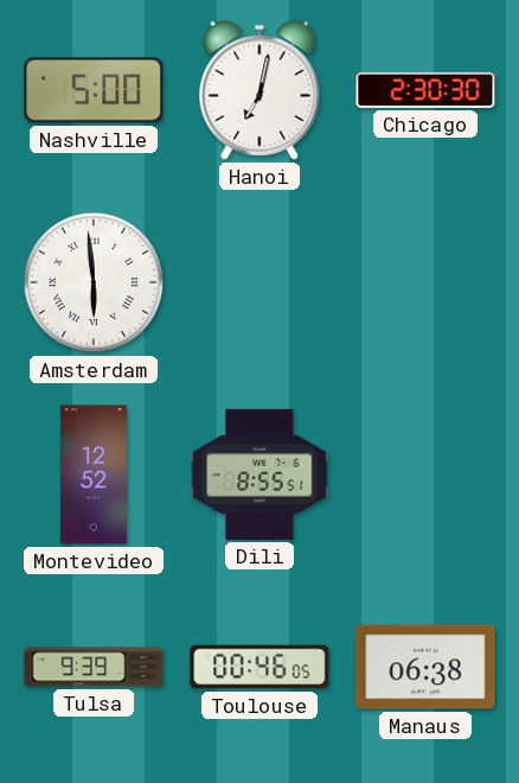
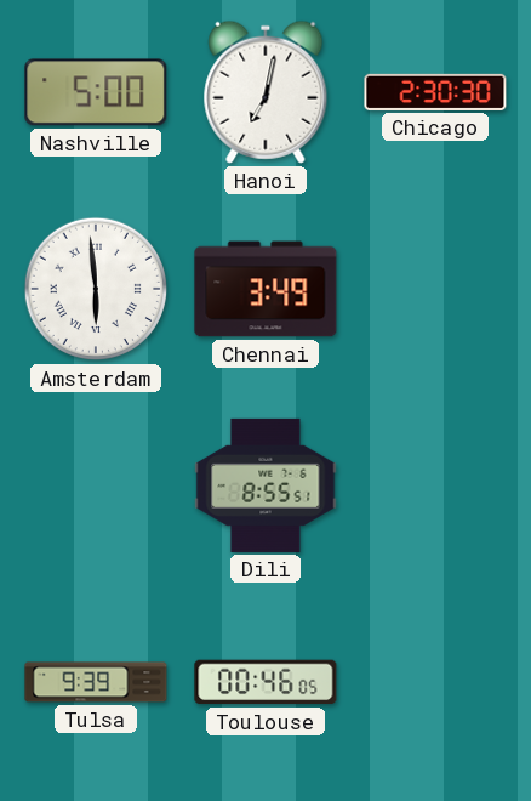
Chennai: none -> 3:49
Montevideo: 12:52 -> none
Manaus: 06:38 -> none
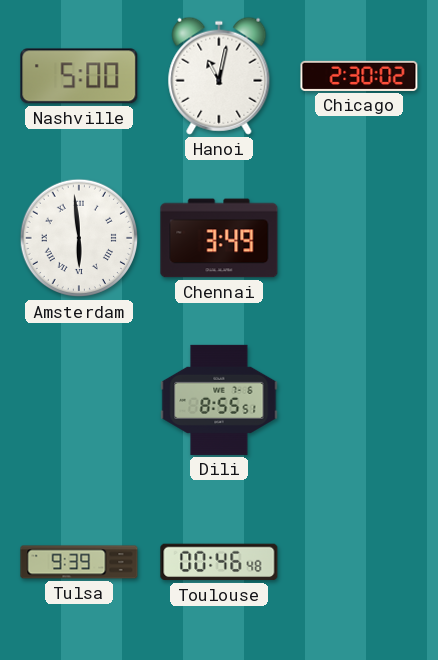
Hanoi: 7:02 -> 11:02
Chicago: 2:30:30 -> 2:30:02
Toulouse: 00:46:05 -> 00:46:48
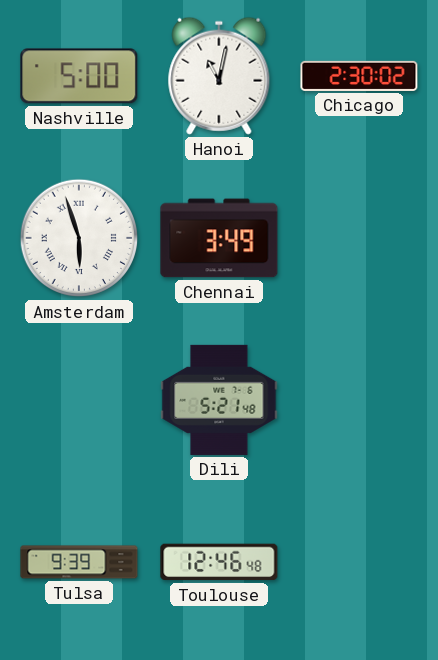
Amsterdam: 5:59 -> 5:57
Dili: 8:55 -> 5:21
Toulouse: 00:46 -> 12:46
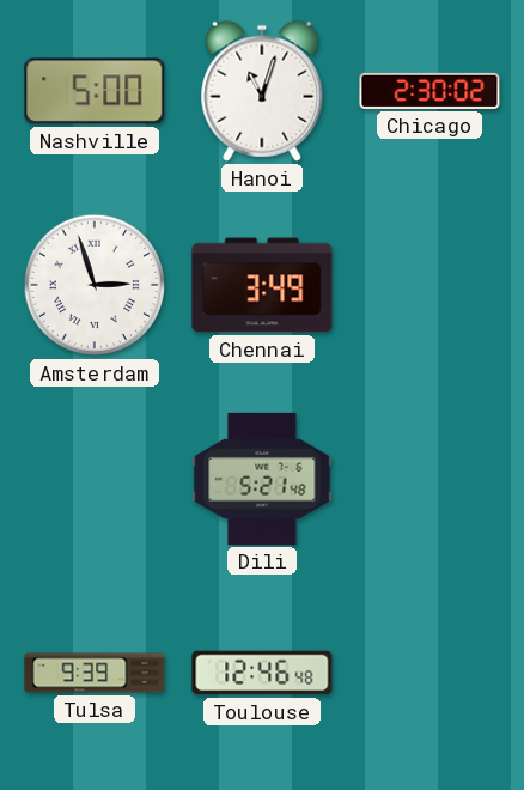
Hanoi: 11:02 -> 11:03
Amsterdam: 5:57 -> 2:57
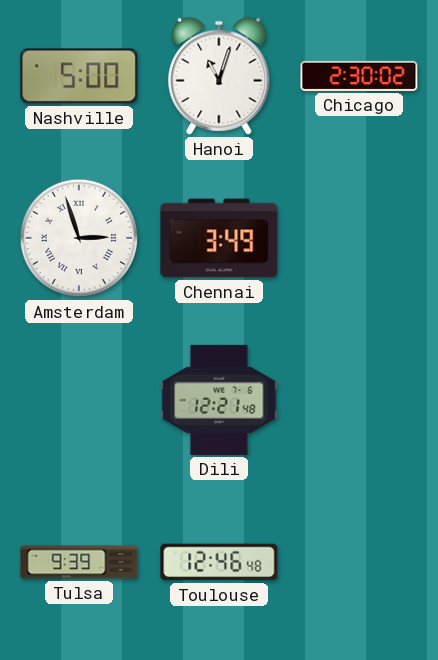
Dili: 5:21 -> 12:21
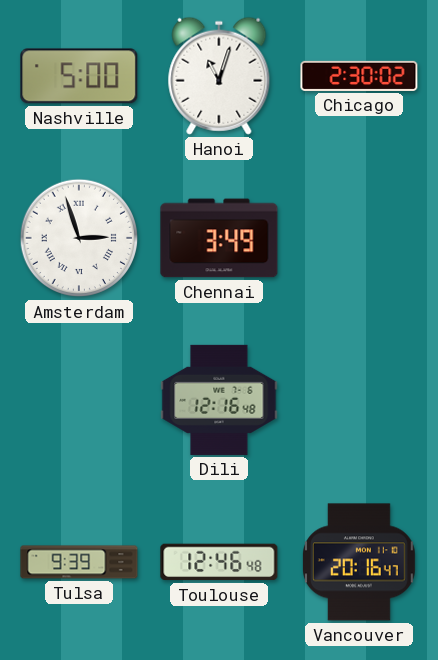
Dili: 12:21 -> 12:16
Vancouver: none -> 20:16
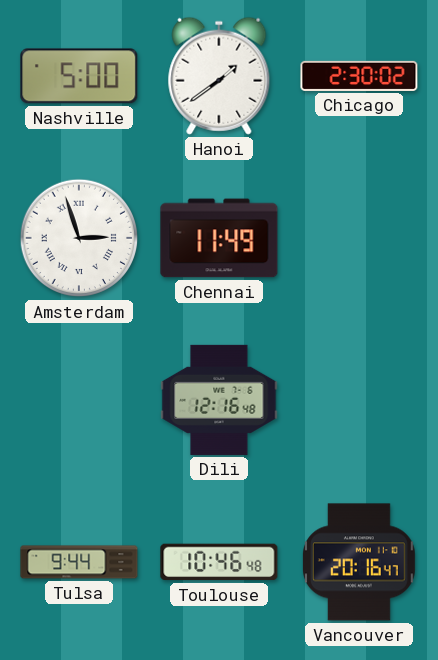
Hanoi: 11:03 -> 1:39
Chennai: 3:49 -> 11:49
Tulsa: 9:39 -> 9:44
Toulouse: 12:46 -> 10:46
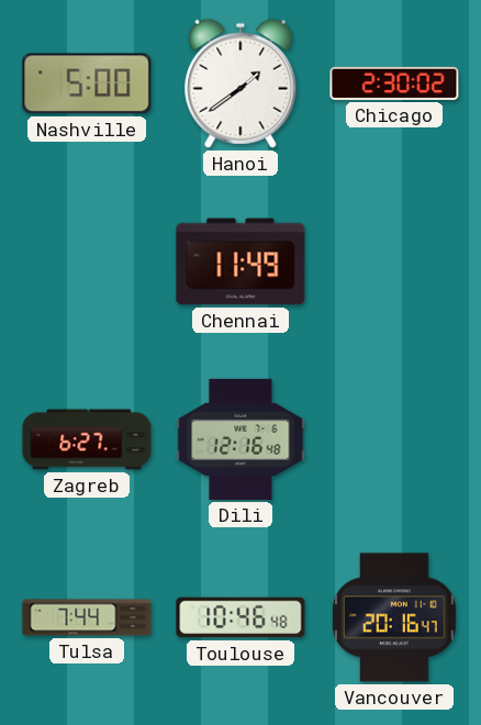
Amsterdam: 2:57 -> none
Zagreb: none -> 6:27
Tulsa: 9:44 -> 7:44
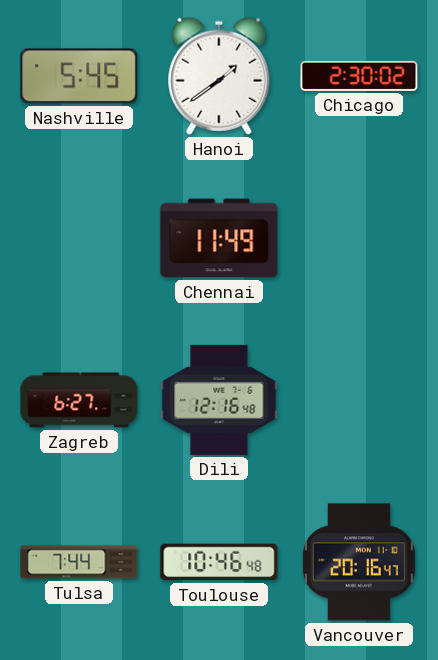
Nashville: 5:00 -> 5:45
